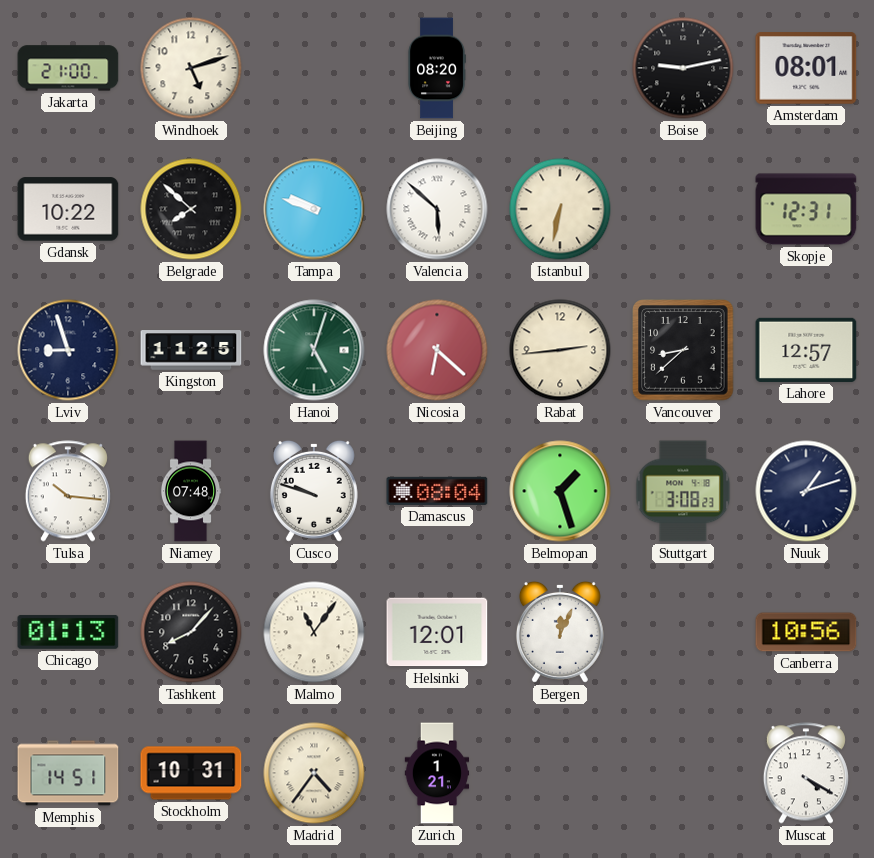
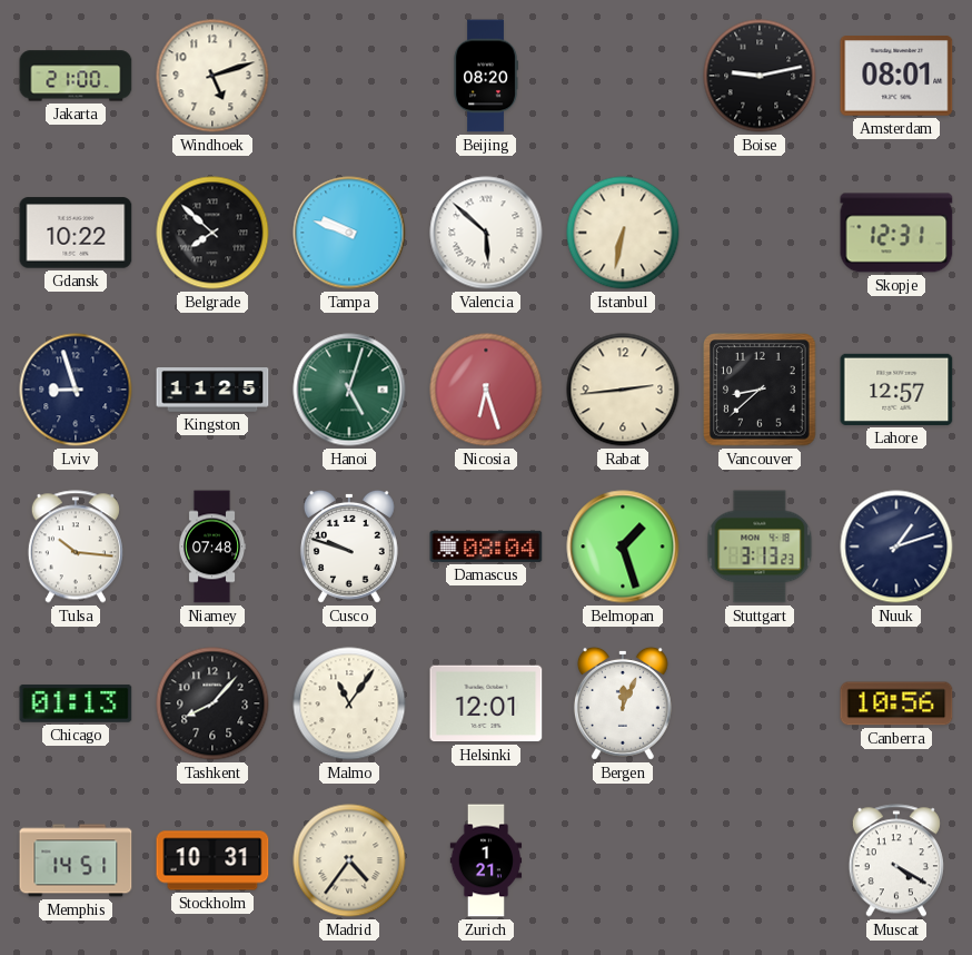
Nicosia: 6:22 -> 6:27
Stuttgart: 3:08 -> 3:13
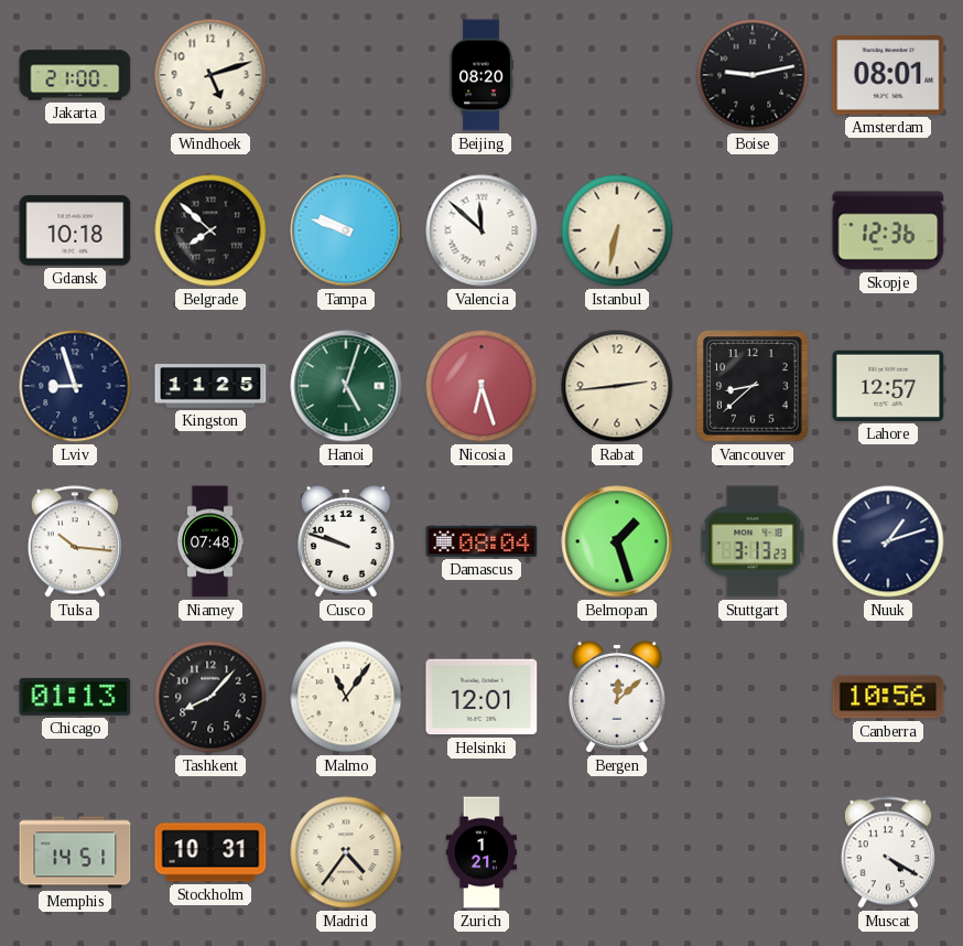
Gdansk: 10:22 -> 10:18
Valencia: 5:52 -> 11:52
Skopje: 12:31 -> 12:36
Bergen: 12:04 -> 12:08
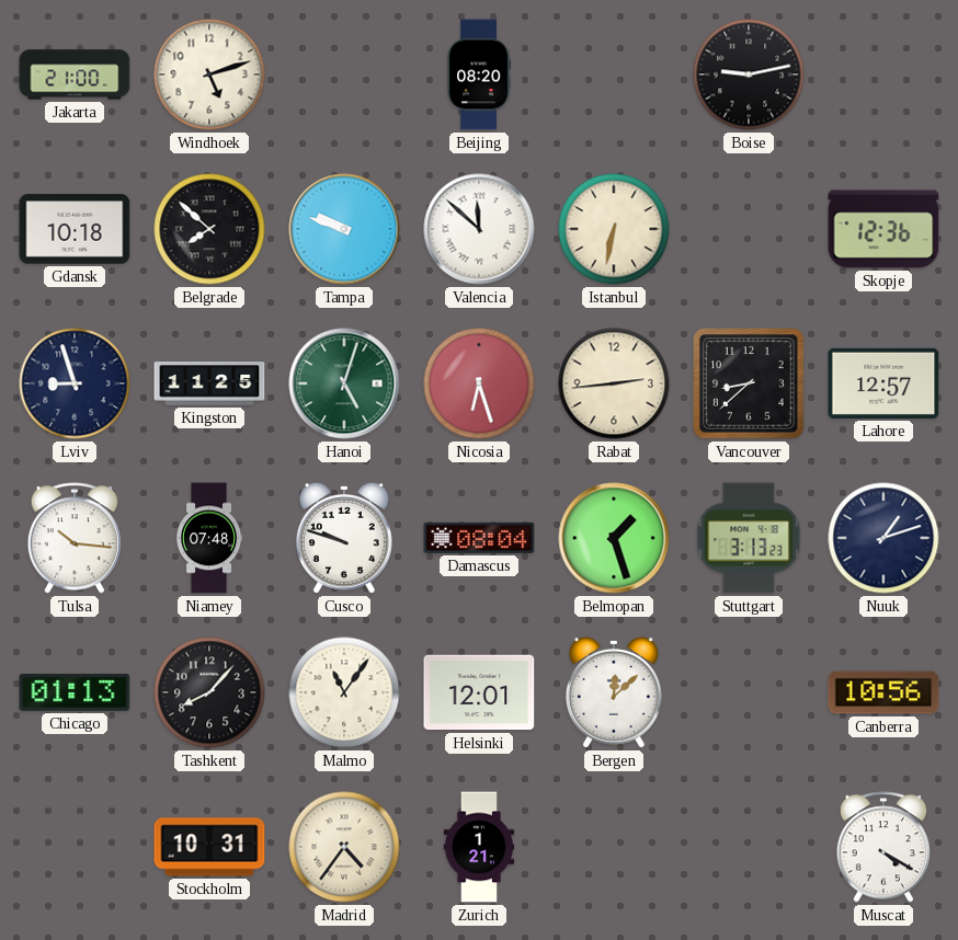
Amsterdam: 08:01 -> none
Memphis: 14:51 -> none
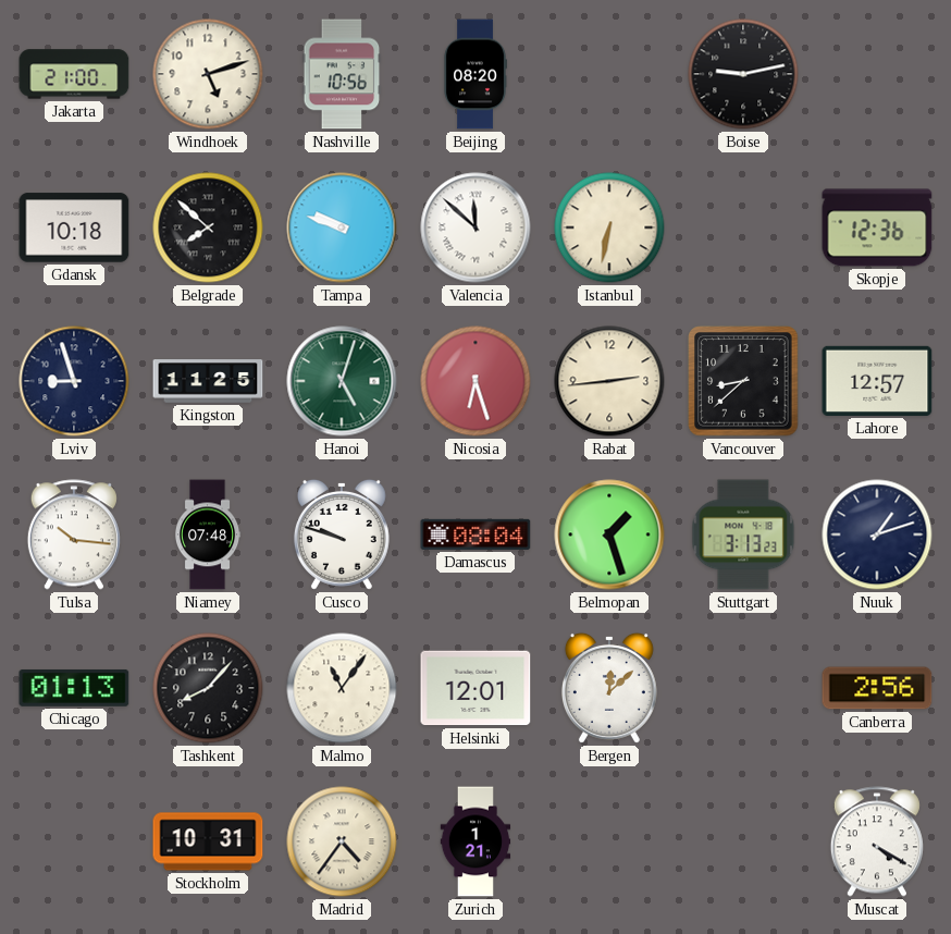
Nashville: none -> 10:56
Canberra: 10:56 -> 2:56
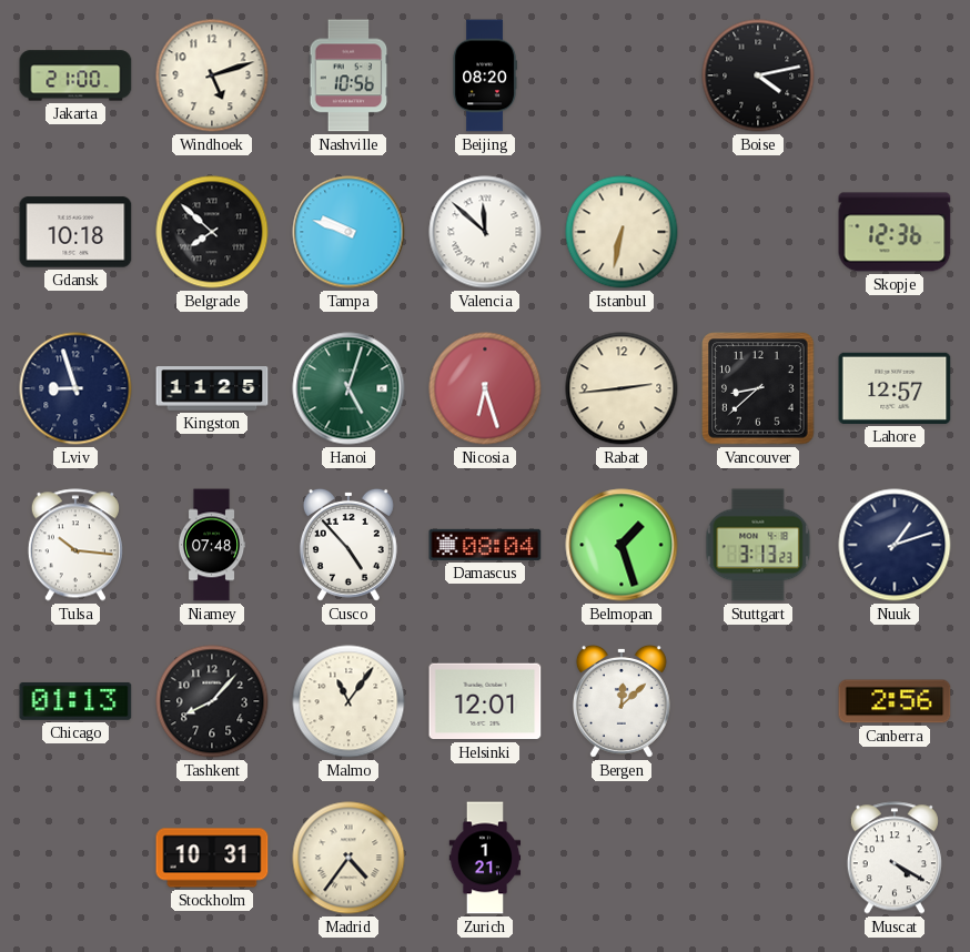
Boise: 9:13 -> 4:13
Cusco: 9:48 -> 4:53
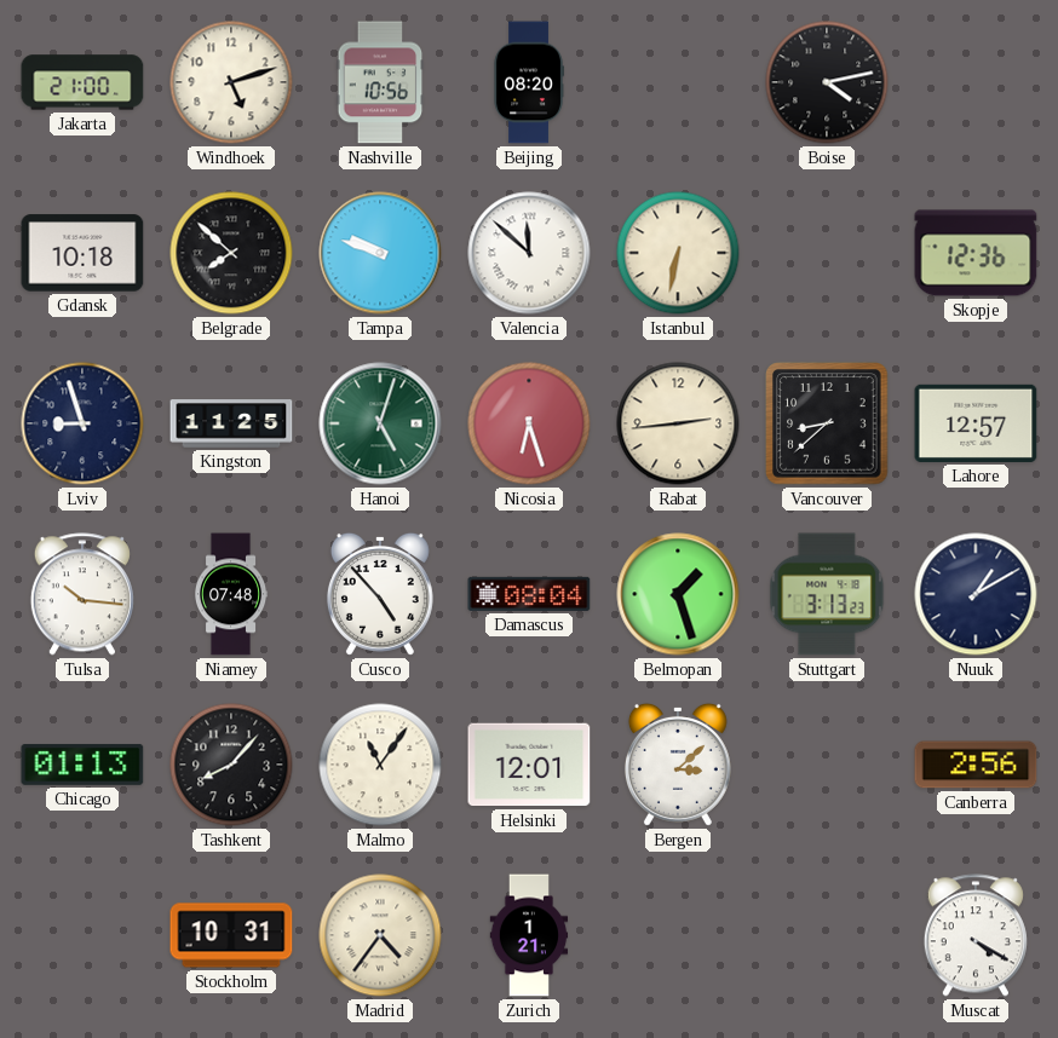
Nuuk: 1:12 -> 1:10
Bergen: 12:08 -> 3:08
